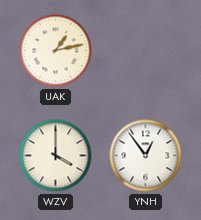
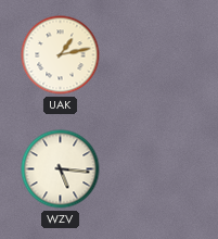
WZV: 4:00 -> 5:16
YNH: 12:54 -> none
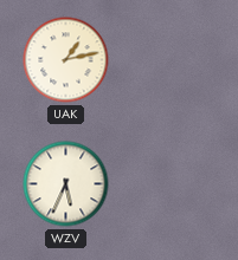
WZV: 5:16 -> 5:34
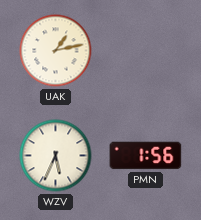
PMN: none -> 1:56
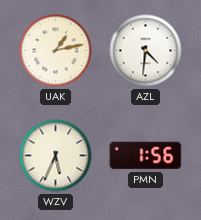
AZL: none -> 4:31
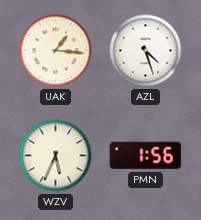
UAK: 1:13 -> 1:16
AZL: 4:31 -> 4:27
